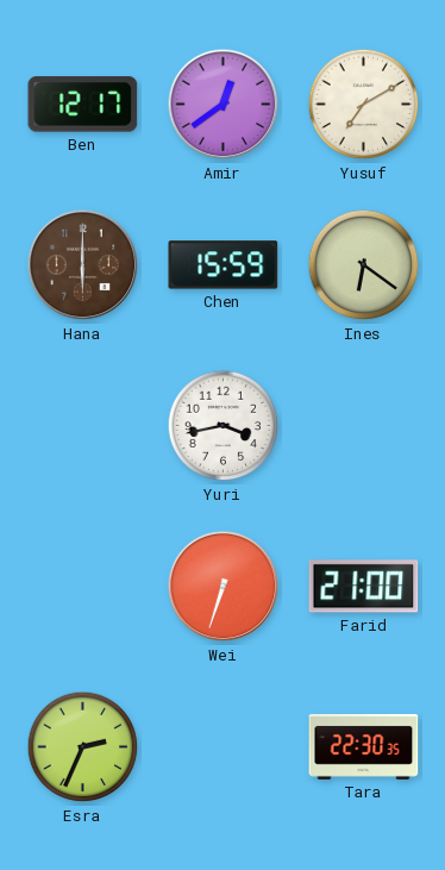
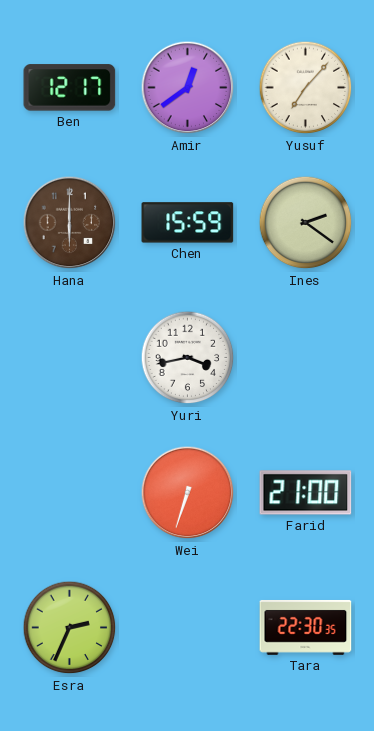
Yusuf: 7:10 -> 7:07
Ines: 6:21 -> 2:21
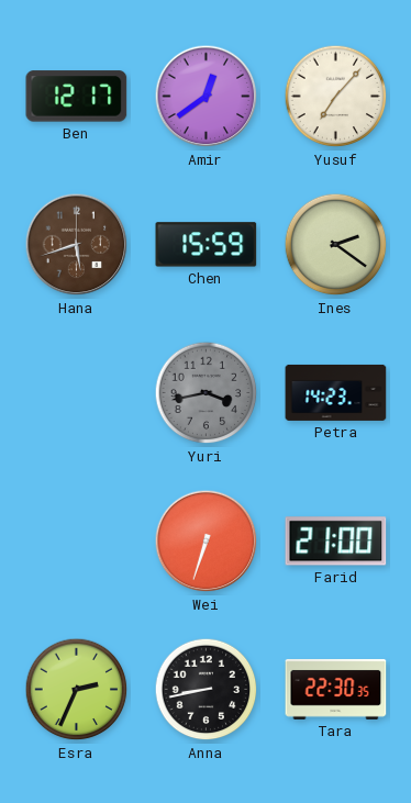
Hana: 6:00 -> 5:42
Yuri dial: white -> grey
Petra: none -> 14:23
Anna: none -> 8:43
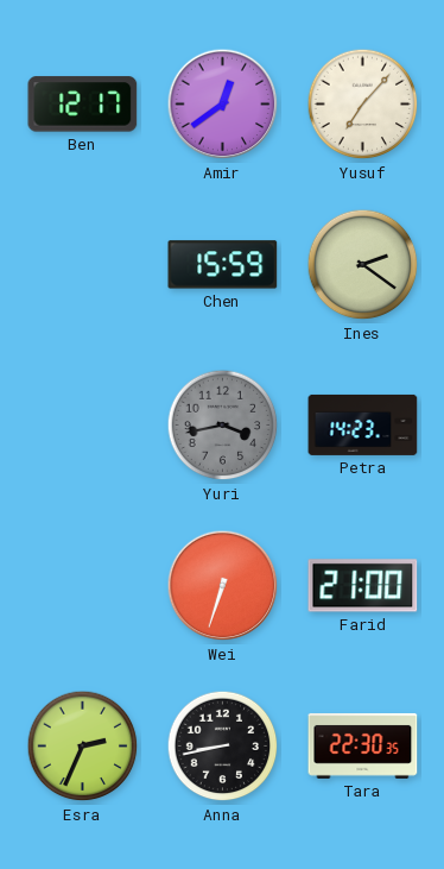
Hana: 5:42 -> none
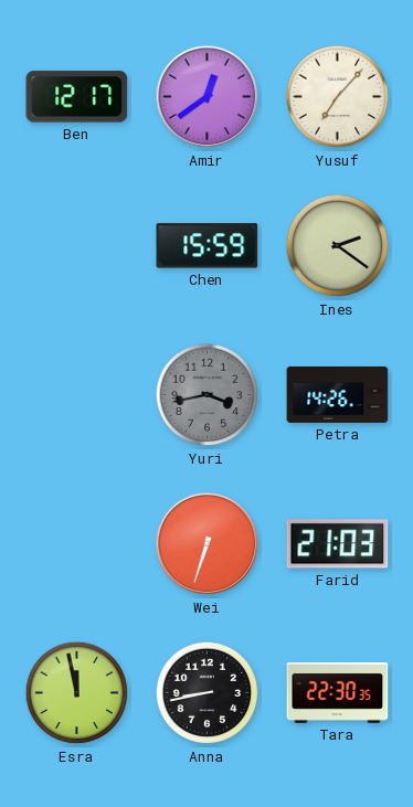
Petra: 14:23 -> 14:26
Farid: 21:00 -> 21:03
Esra: 2:34 -> 11:58
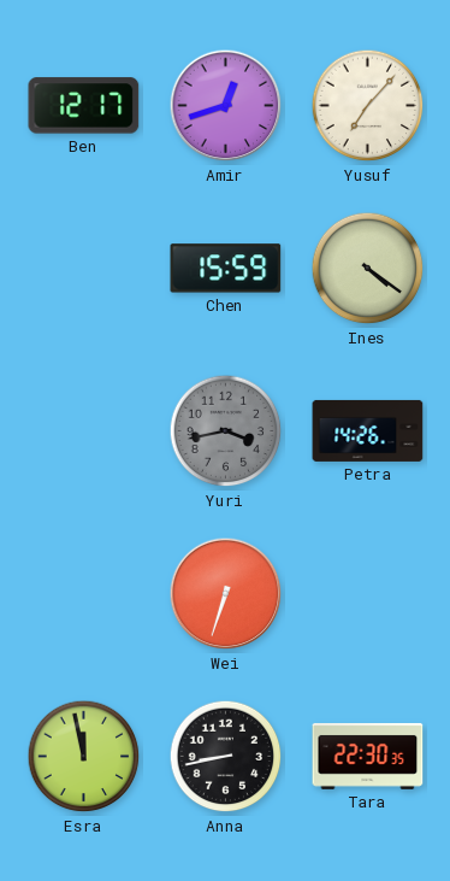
Amir: 12:39 -> 12:42
Ines: 2:21 -> 4:21
Farid: 21:03 -> none
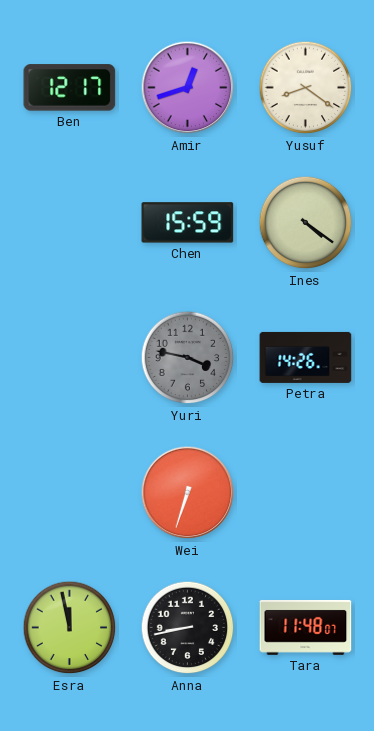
Yusuf: 7:07 -> 8:21
Yuri: 3:43 -> 3:47
Tara: 22:30 -> 11:48
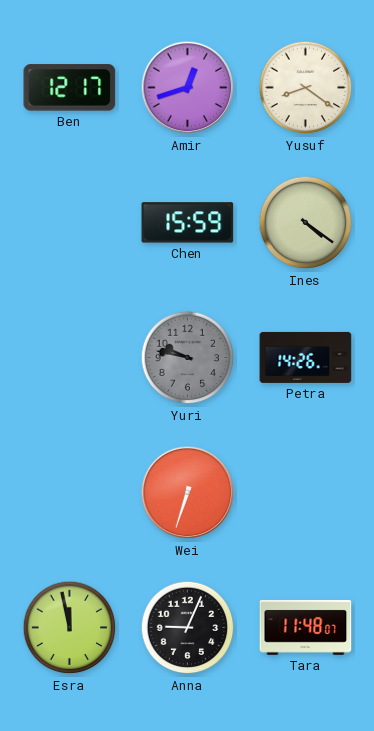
Yuri: 3:47 -> 9:47
Anna: 8:43 -> 9:04
